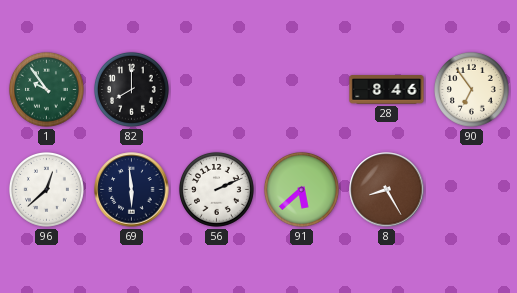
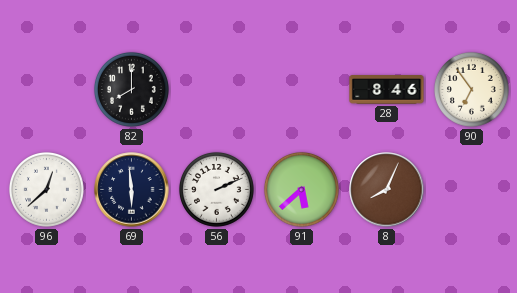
1: 9:54 -> none
8: 8:25 -> 8:04
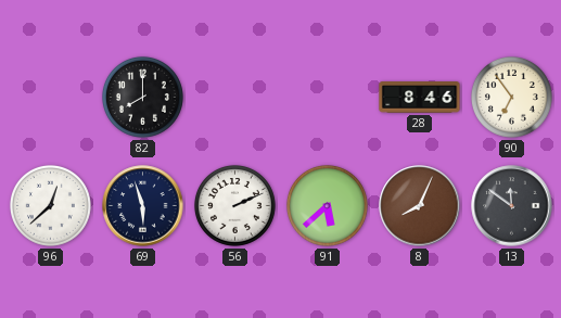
69: 5:59 -> 5:57
13: none -> 11:51
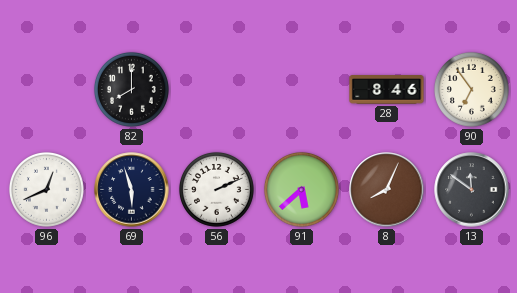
96: 12:38 -> 12:41
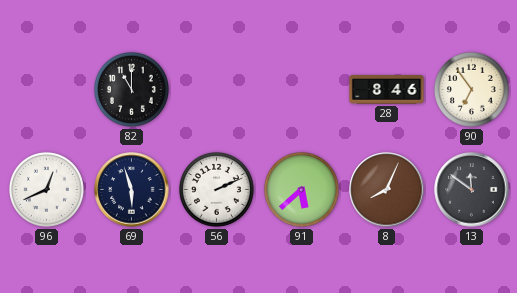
82: 8:00 -> 11:00
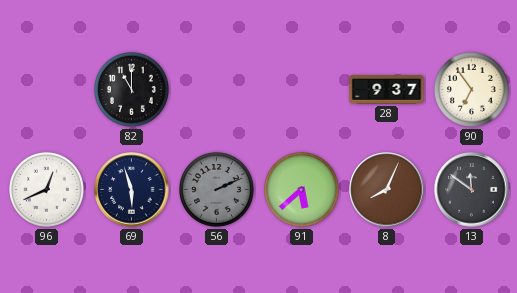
28: 8:46 -> 9:37
56 dial: white -> grey
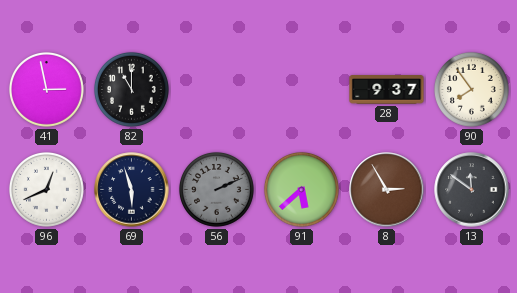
41: none -> 2:58
90: 6:54 -> 7:54
8: 8:04 -> 2:55
